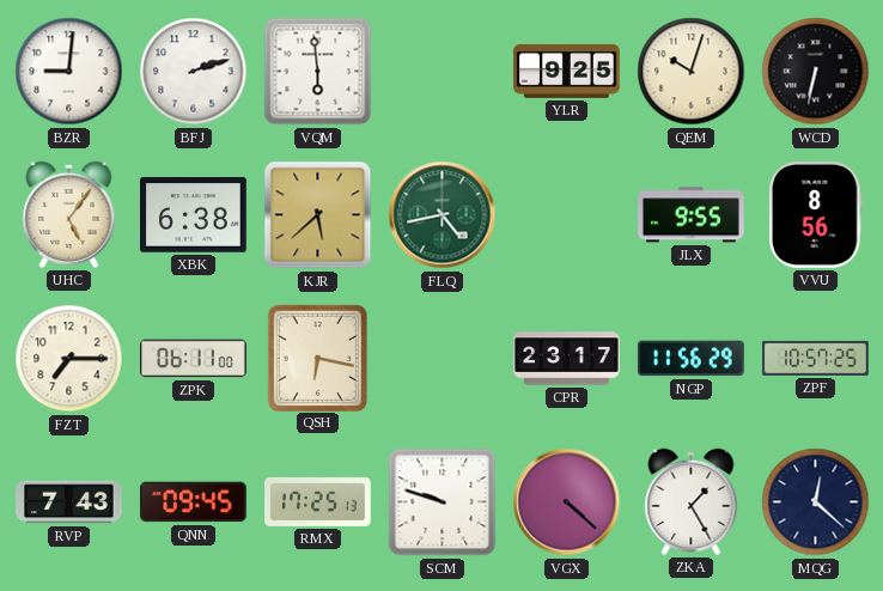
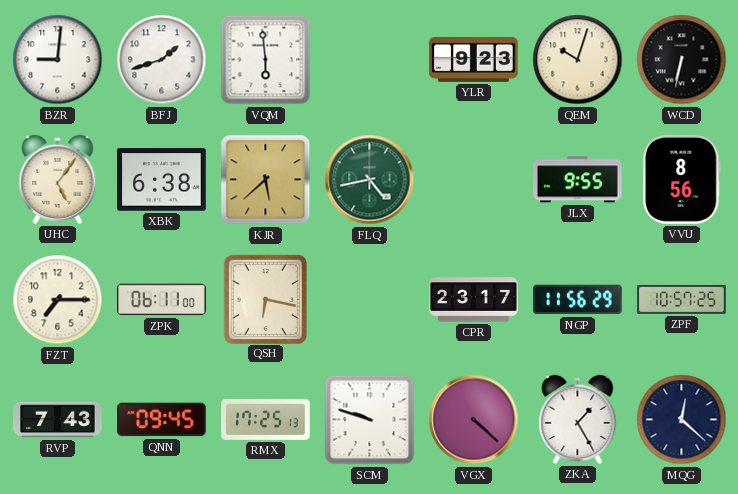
BFJ: 2:12 -> 1:42
YLR: 9:25 -> 9:23
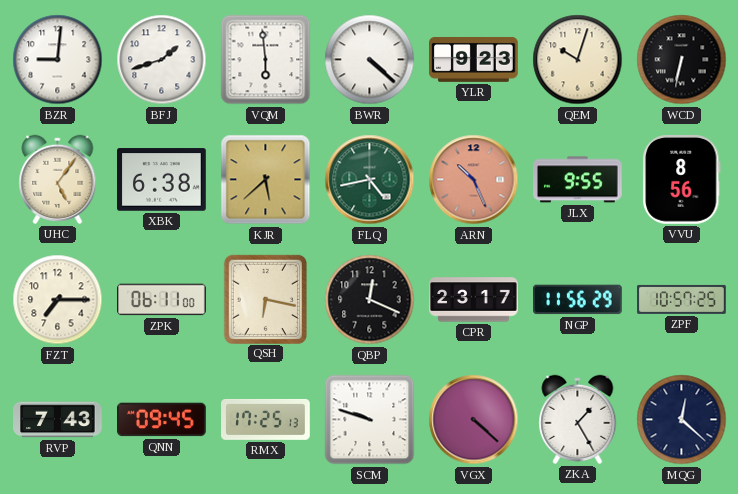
BWR: none -> 4:22
ARN: none -> 10:26
QBP: none -> 12:19
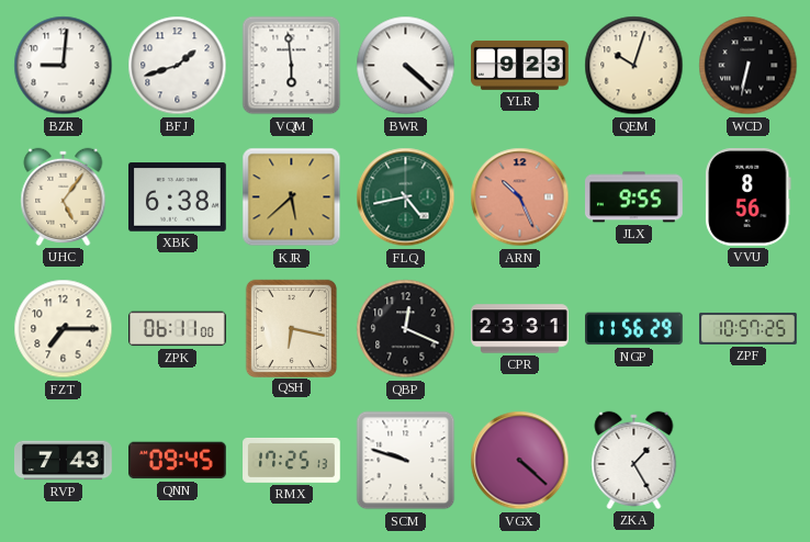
CPR: 23:17 -> 23:31
MQG: 12:22 -> none
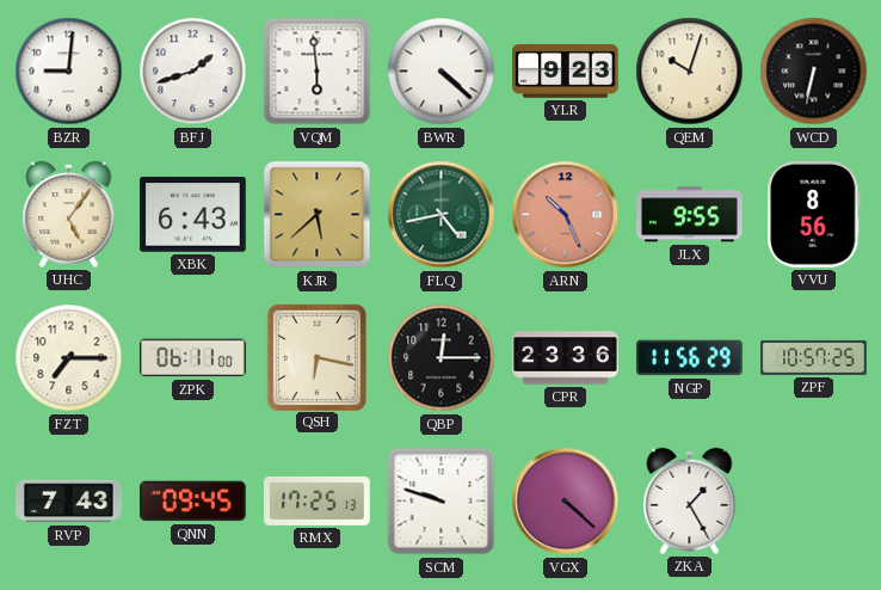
XBK: 6:38 -> 6:43
QBP: 12:19 -> 12:15
CPR: 23:31 -> 23:36
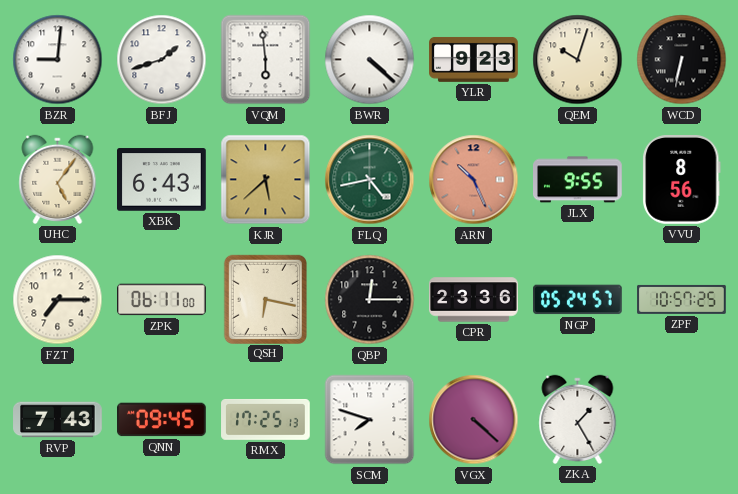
NGP: 11:56 -> 05:24
SCM: 9:48 -> 7:48
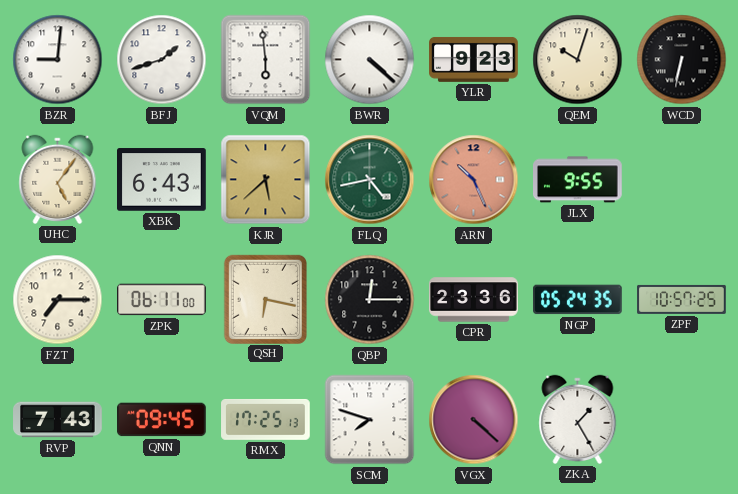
VVU: 8:56 -> none
NGP: 05:24:57 -> 05:24:35
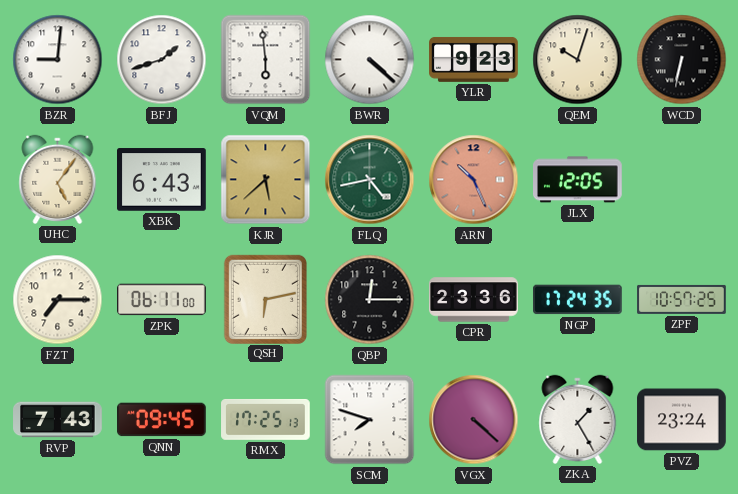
JLX: 9:55 -> 12:05
QSH: 6:17 -> 6:13
NGP: 05:24 -> 17:24
PVZ: none -> 23:24
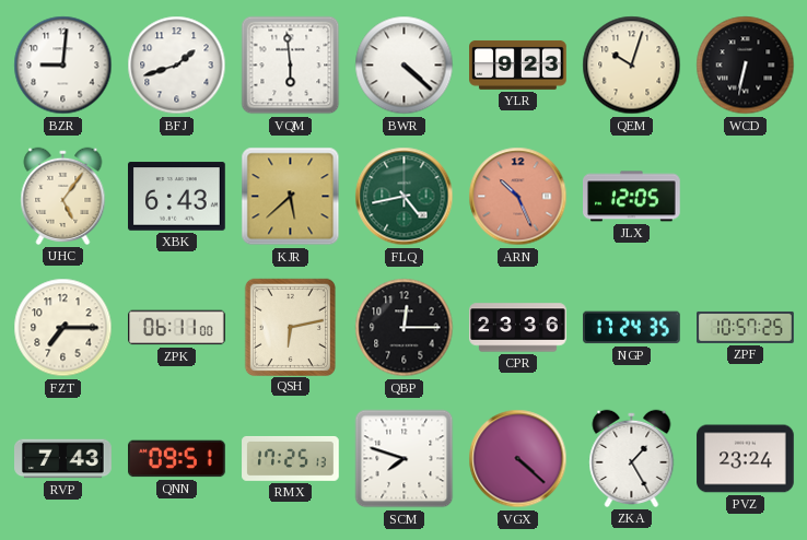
QNN: 09:45 -> 09:51
